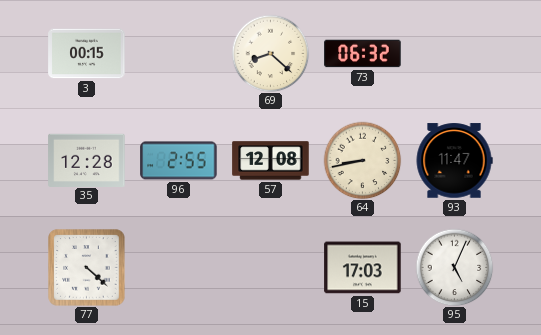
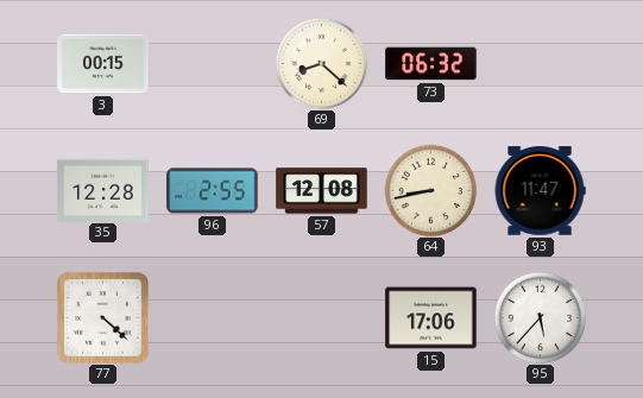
15: 17:03 -> 17:06
95: 5:04 -> 5:37
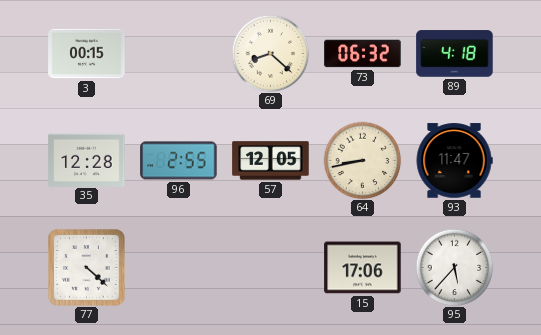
89: none -> 4:18
57: 12:08 -> 12:05
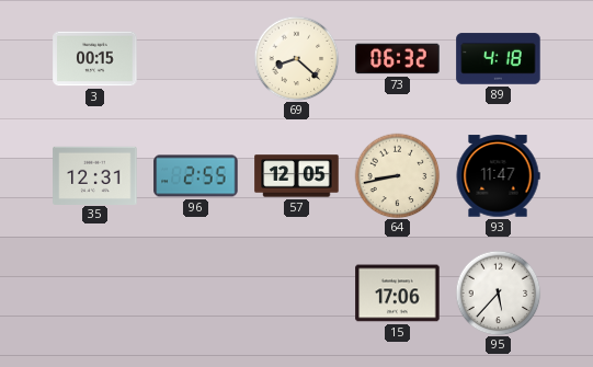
35: 12:28 -> 12:31
77: 4:22 -> none
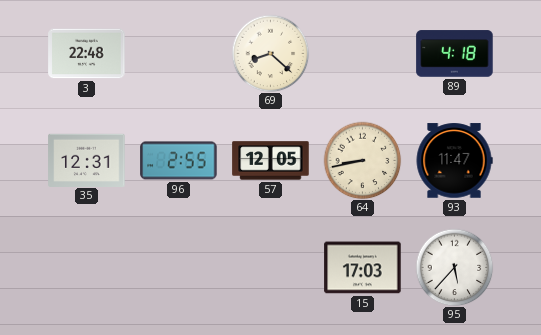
3: 00:15 -> 22:48
73: 06:32 -> none
15: 17:06 -> 17:03
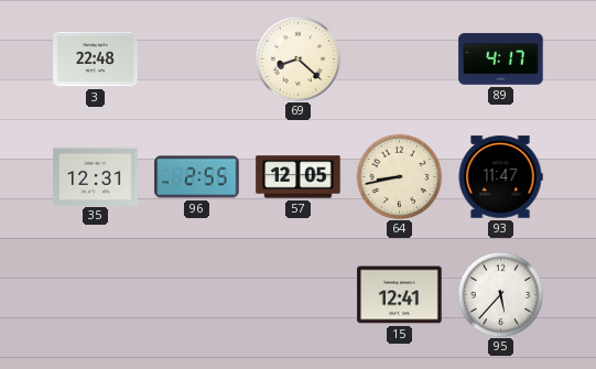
89: 4:18 -> 4:17
15: 17:03 -> 12:41
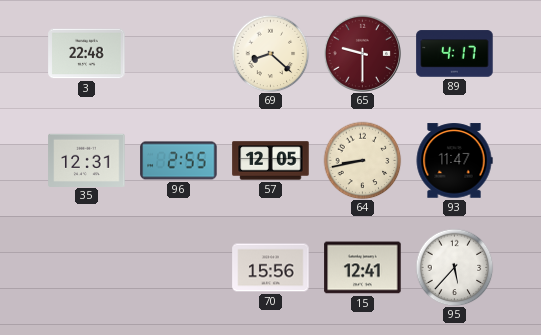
65: none -> 9:30
70: none -> 15:56
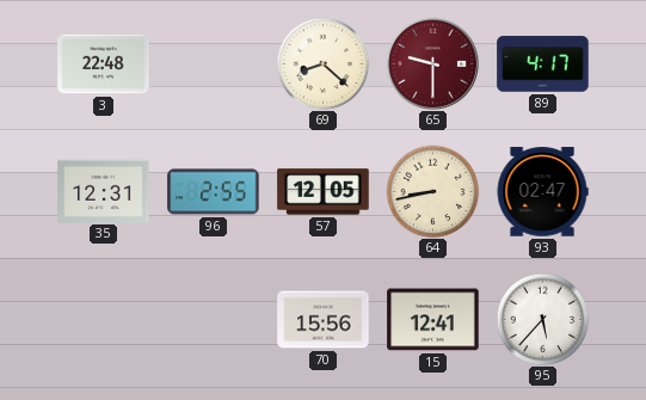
93: 11:47 -> 02:47
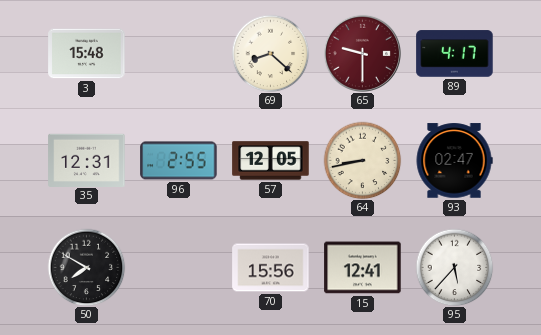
3: 22:48 -> 15:48
50: none -> 7:50
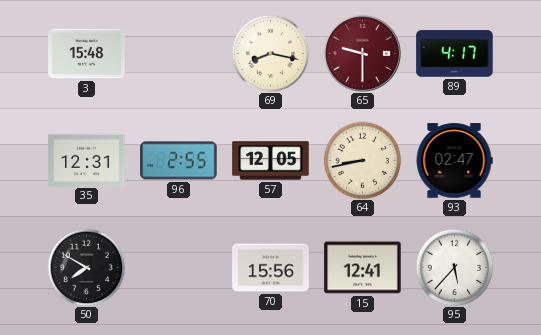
69: 8:22 -> 8:17
